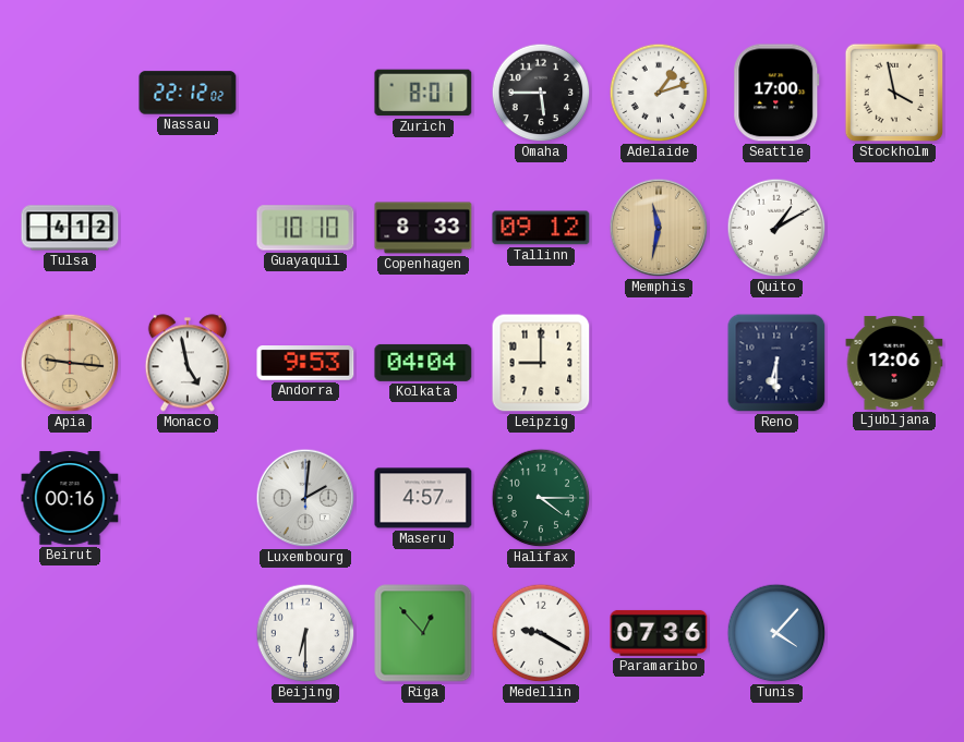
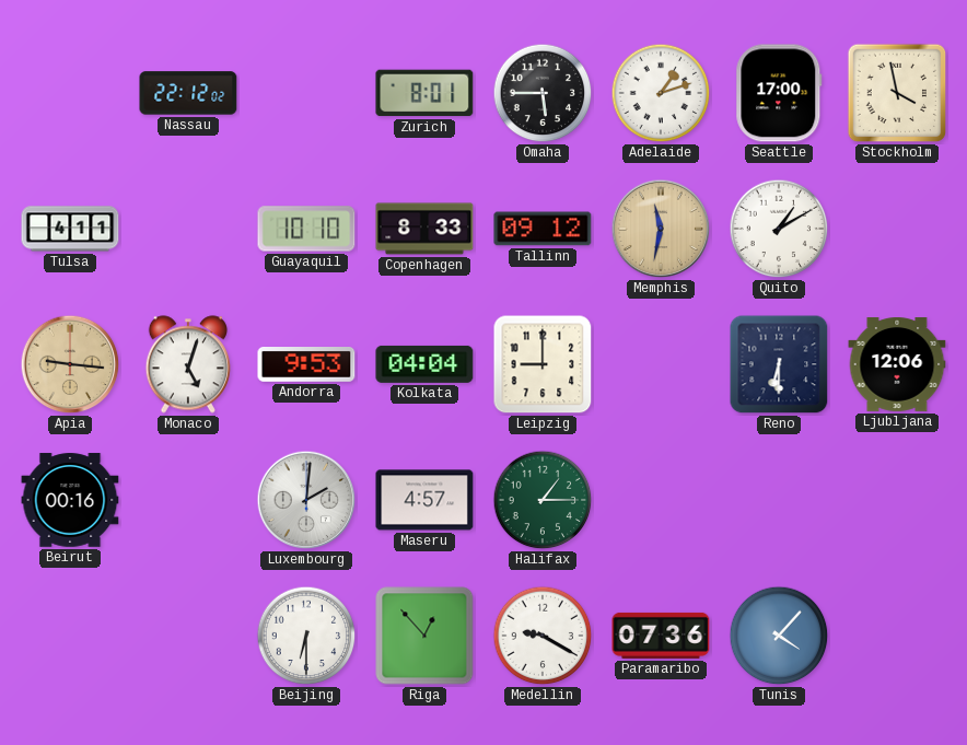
Tulsa: 4:12 -> 4:11
Monaco: 4:58 -> 5:03
Halifax: 4:15 -> 1:15
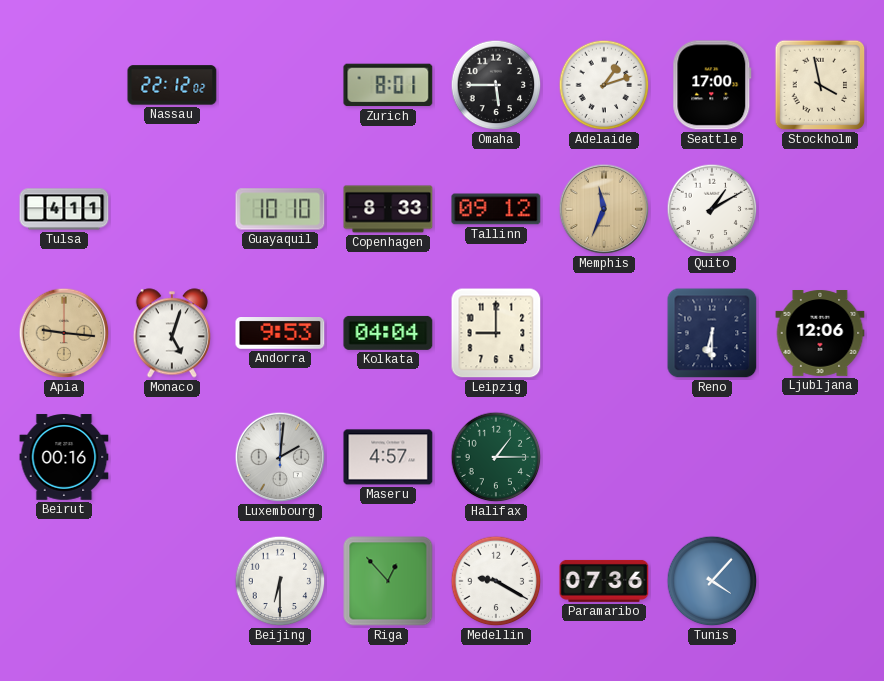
Memphis: 11:32 -> 11:34
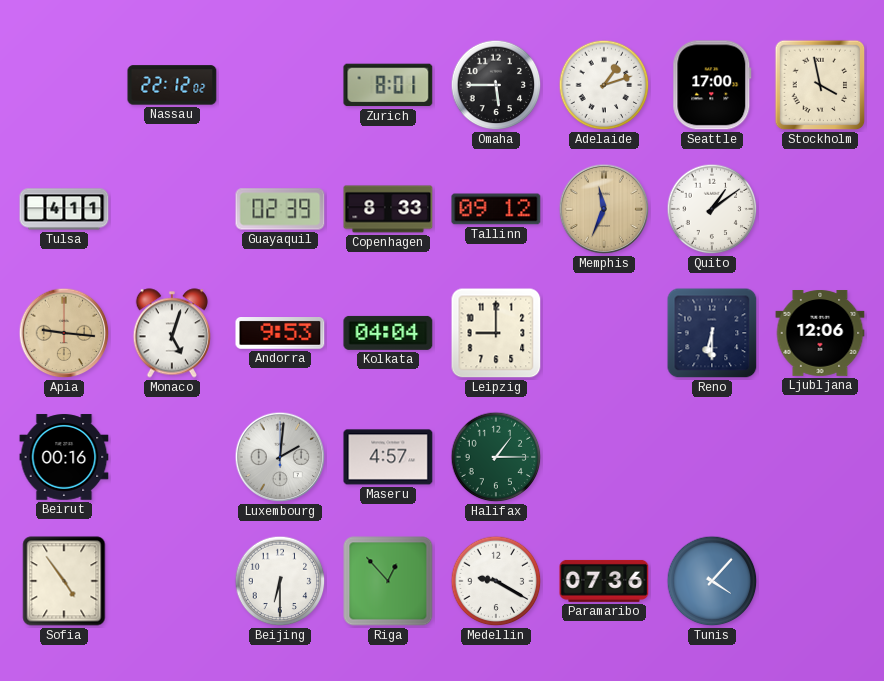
Guayaquil: 10:10 -> 02:39
Quito: 1:10 -> 1:09
Sofia: none -> 4:54
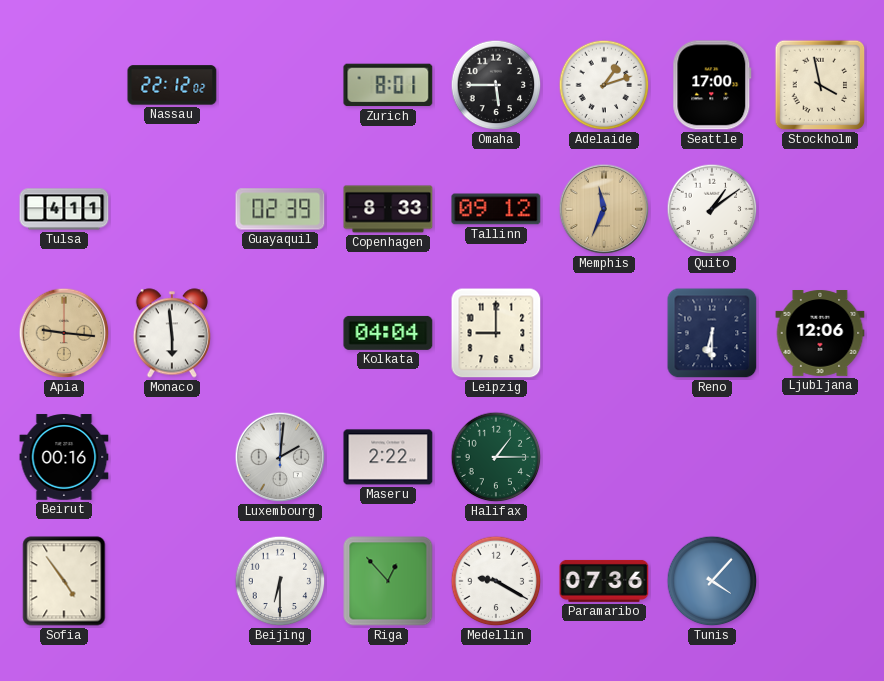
Monaco: 5:03 -> 5:59
Andorra: 9:53 -> none
Maseru: 4:57 -> 2:22
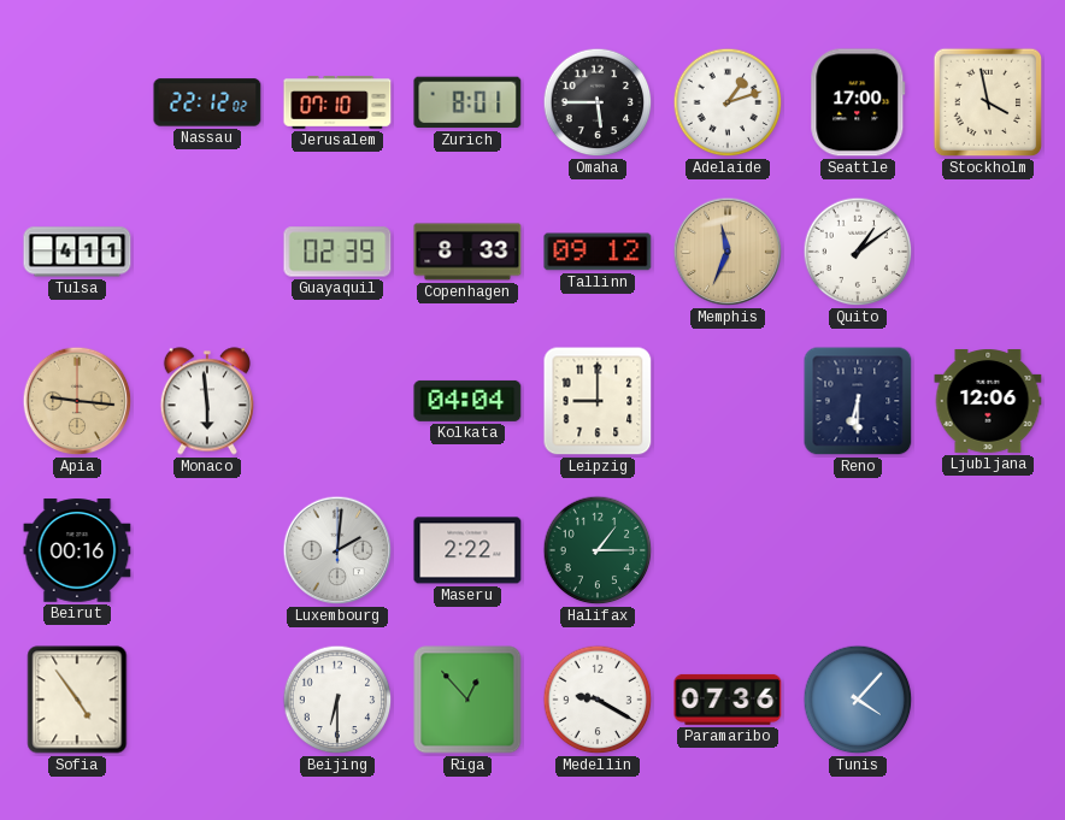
Jerusalem: none -> 07:10
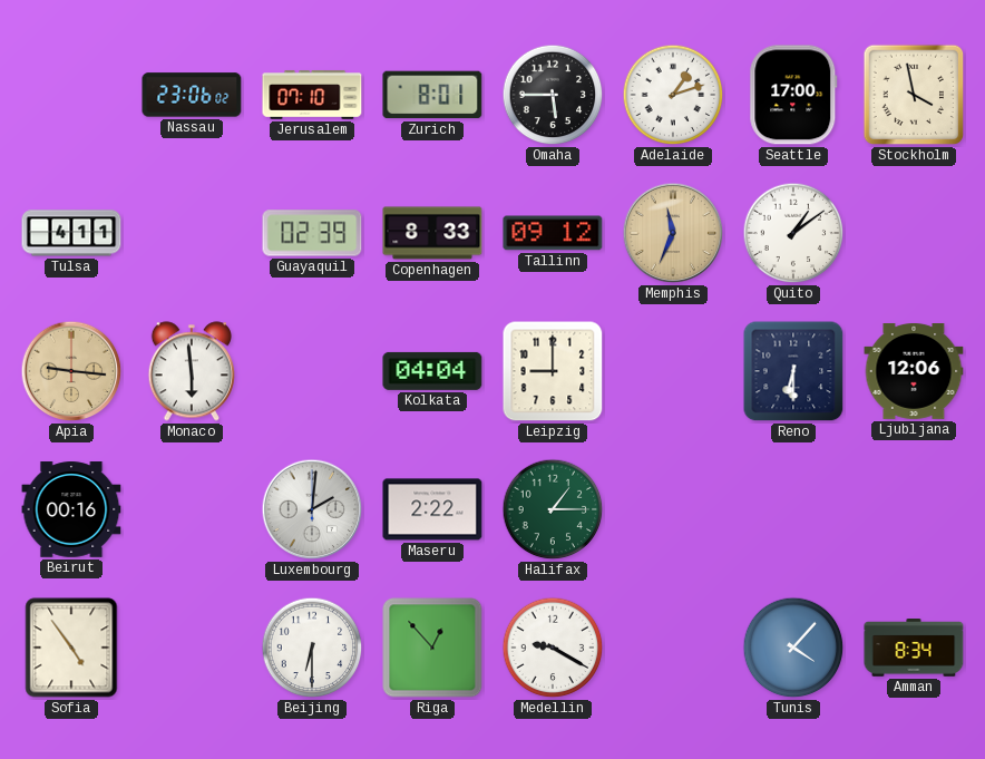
Nassau: 22:12 -> 23:06
Paramaribo: 07:36 -> none
Amman: none -> 8:34
